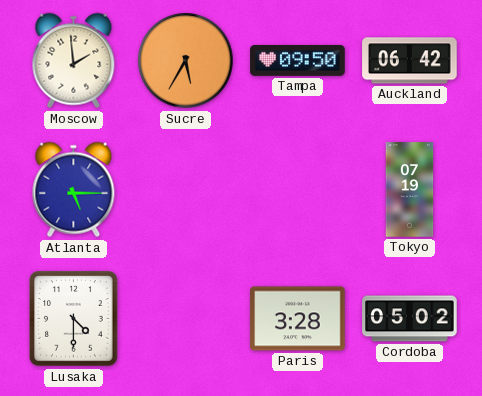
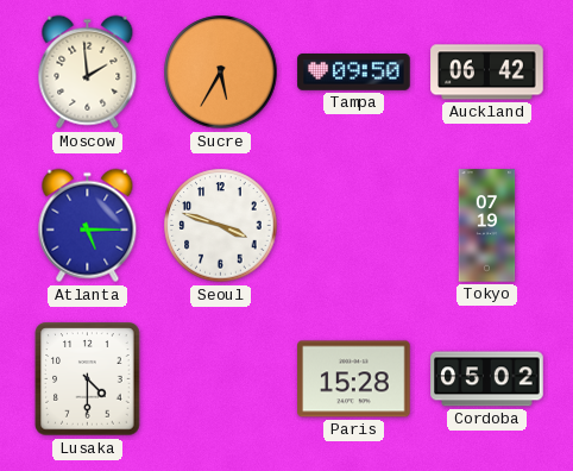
Seoul: none -> 3:48
Paris: 3:28 -> 15:28
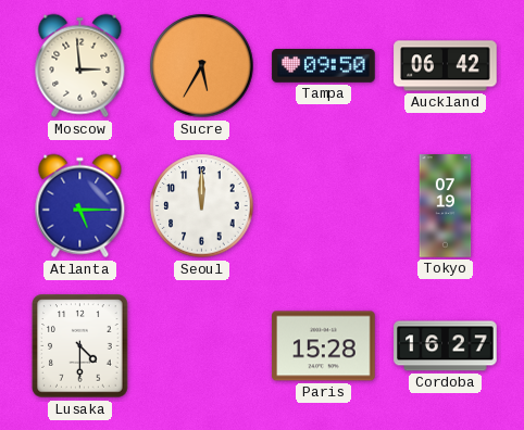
Moscow: 1:59 -> 2:59
Seoul: 3:48 -> 12:00
Cordoba: 05:02 -> 16:27
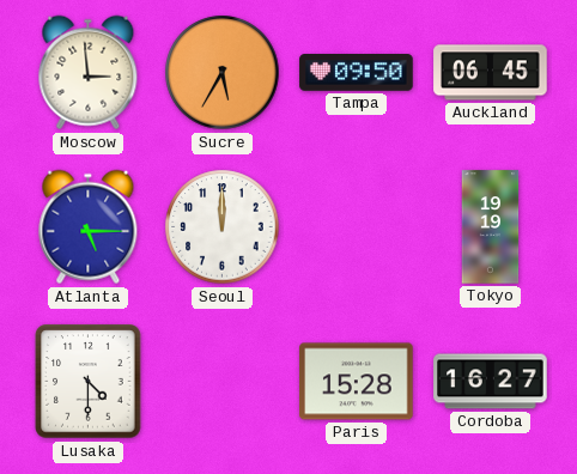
Auckland: 06:42 -> 06:45
Tokyo: 07:19 -> 19:19
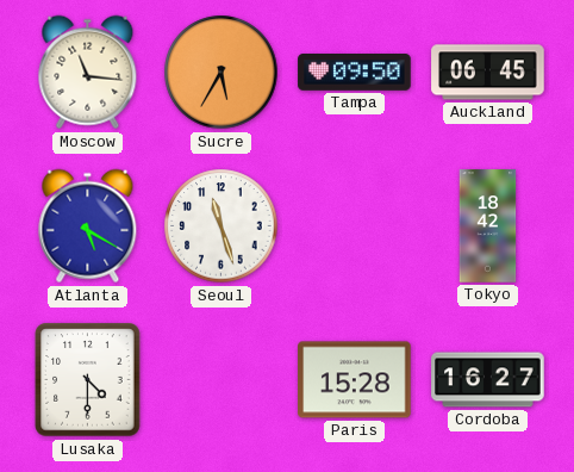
Moscow: 2:59 -> 11:16
Atlanta: 5:15 -> 5:20
Seoul: 12:00 -> 11:27
Tokyo: 19:19 -> 18:42
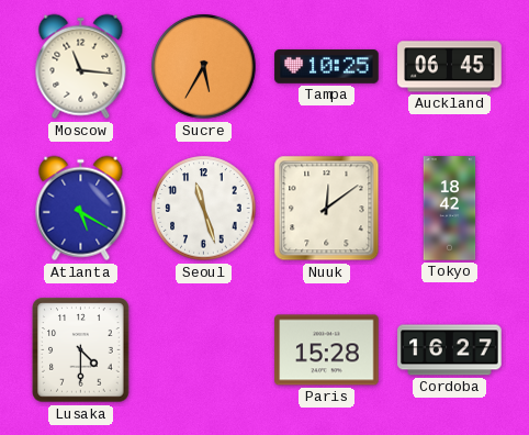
Tampa: 09:50 -> 10:25
Nuuk: none -> 12:09
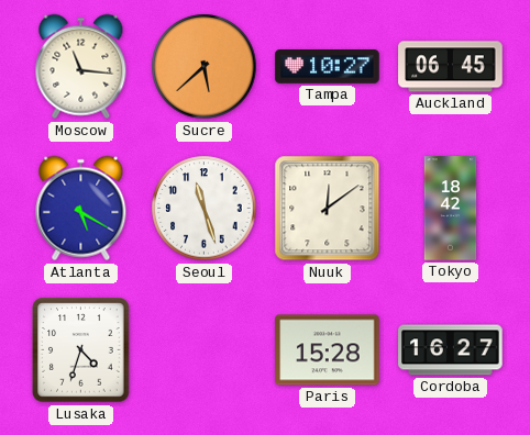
Sucre: 5:35 -> 5:38
Tampa: 10:25 -> 10:27
Lusaka: 4:30 -> 4:33
